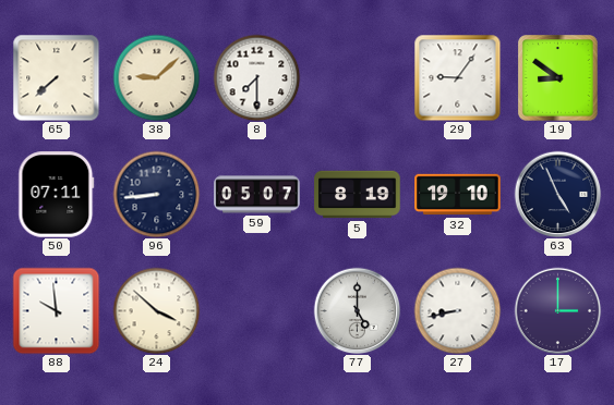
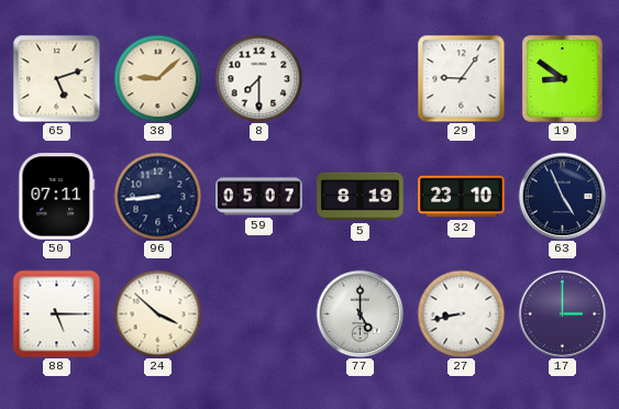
65: 7:38 -> 5:12
32: 19:10 -> 23:10
88: 9:59 -> 5:15
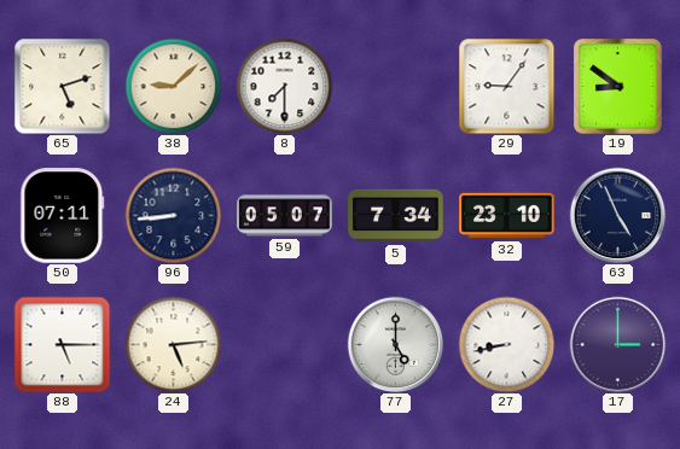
5: 8:19 -> 7:34
24: 3:52 -> 5:14
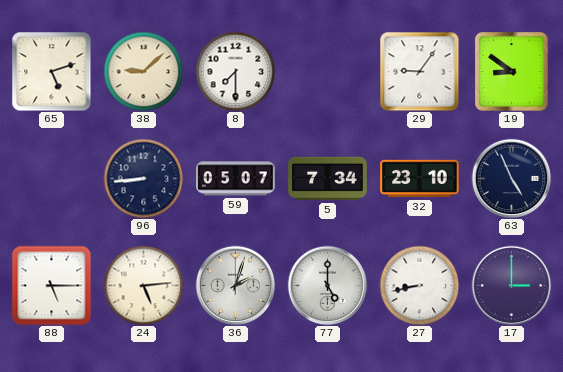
50: 07:11 -> none
36: none -> 2:03
